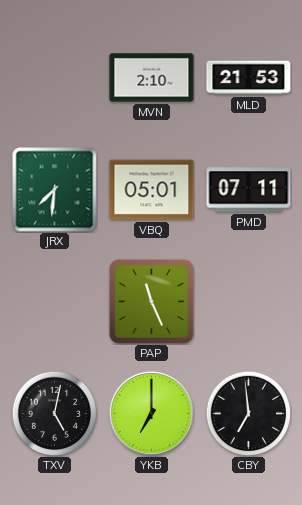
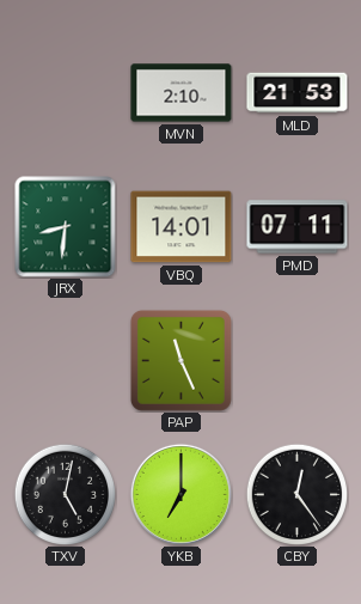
JRX: 7:31 -> 8:31
VBQ: 05:01 -> 14:01
CBY: 6:59 -> 12:24
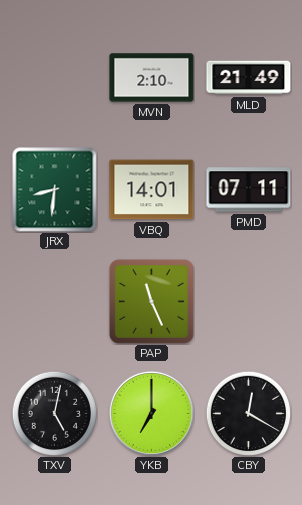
MLD: 21:53 -> 21:49
CBY: 12:24 -> 12:20
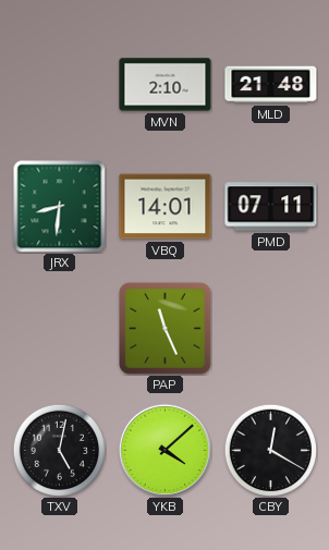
MLD: 21:49 -> 21:48
YKB: 7:00 -> 4:08
